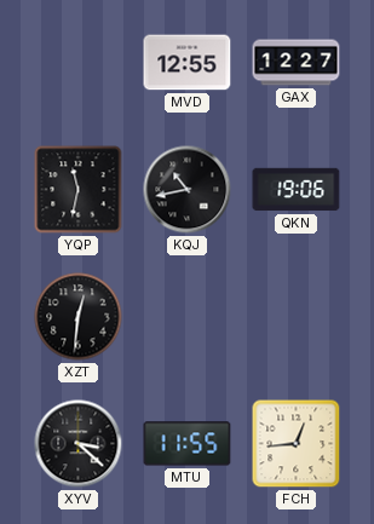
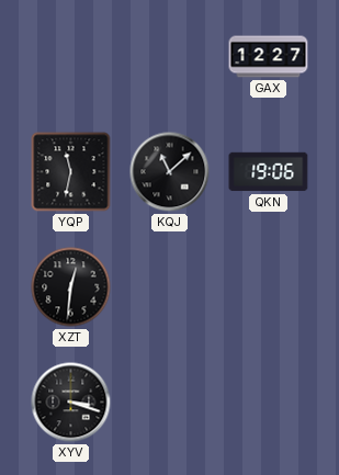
MVD: 12:55 -> none
KQJ: 10:43 -> 11:08
XYV: 3:22 -> 3:18
MTU: 11:55 -> none
FCH: 12:44 -> none
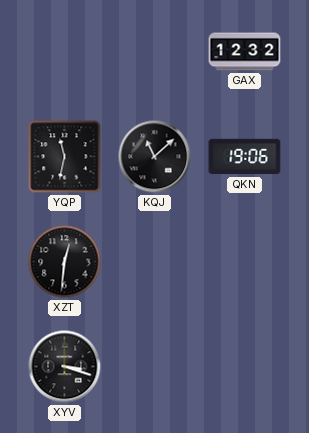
GAX: 12:27 -> 12:32
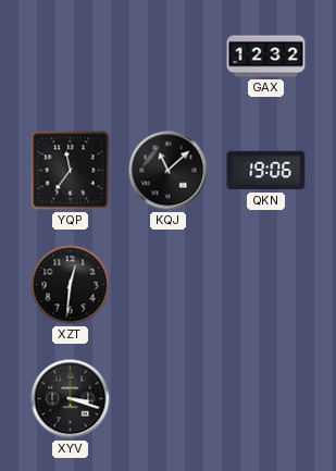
YQP: 11:32 -> 11:36
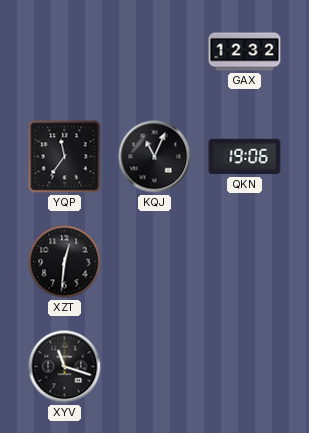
KQJ: 11:08 -> 11:04
XYV: 3:18 -> 11:18
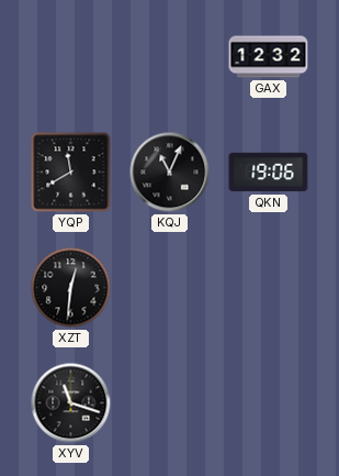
YQP: 11:36 -> 11:40
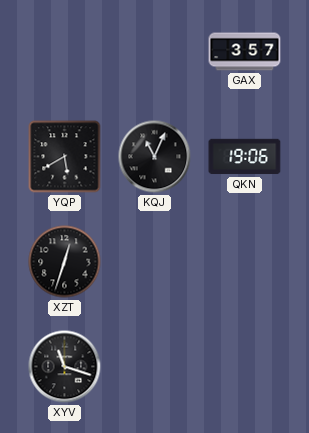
GAX: 12:32 -> 3:57
YQP: 11:40 -> 5:40
XZT: 12:31 -> 12:33
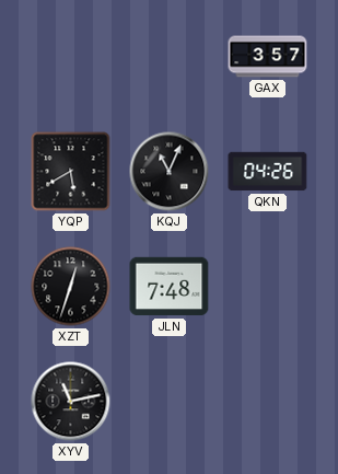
QKN: 19:06 -> 04:26
JLN: none -> 7:48
XYV: 11:18 -> 11:13
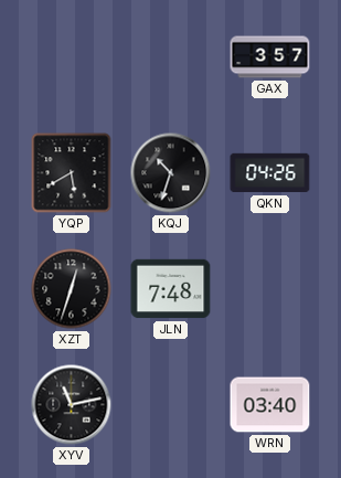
KQJ: 11:04 -> 10:33
WRN: none -> 03:40
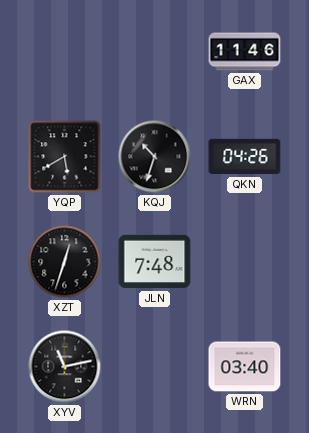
GAX: 3:57 -> 11:46
